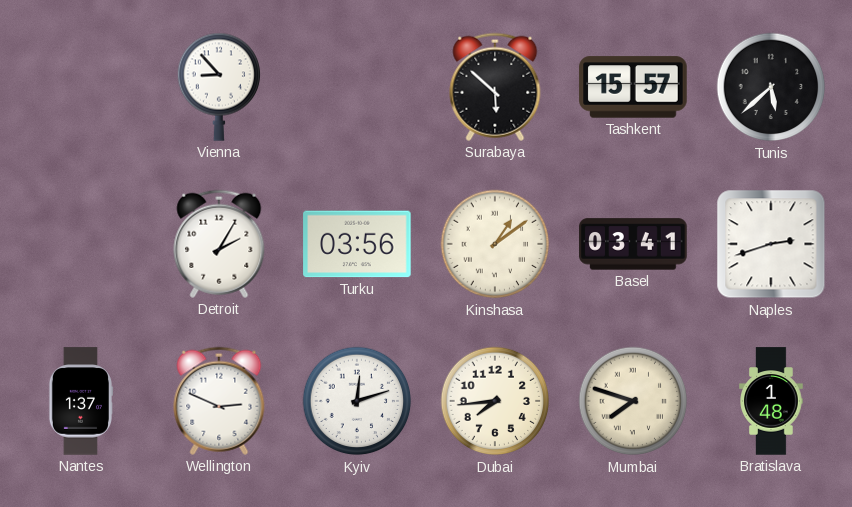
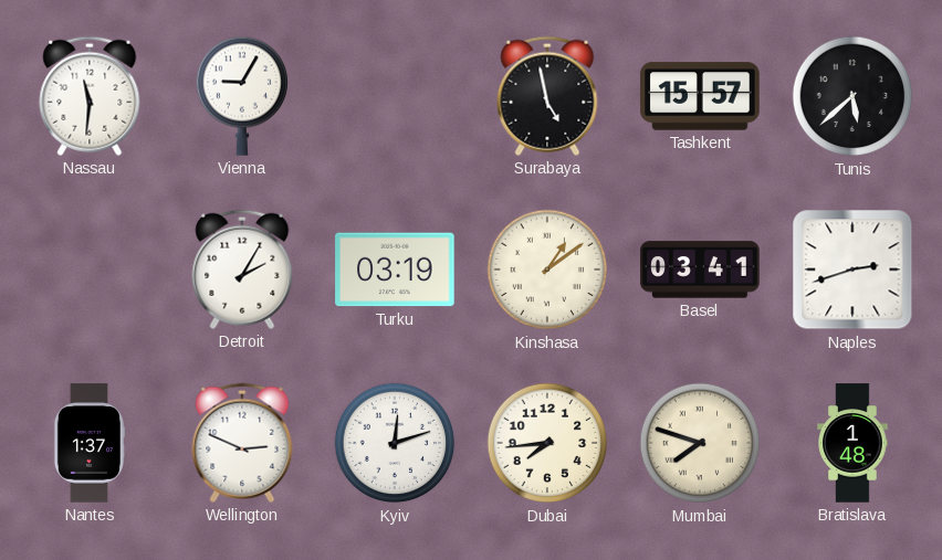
Nassau: none -> 11:31
Vienna: 8:53 -> 9:05
Surabaya: 5:52 -> 4:58
Turku: 03:56 -> 03:19
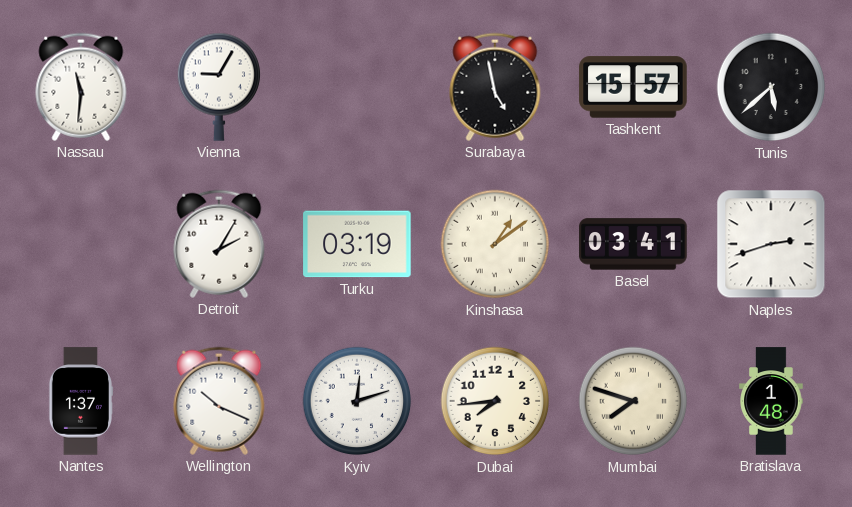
Wellington: 2:49 -> 10:19
